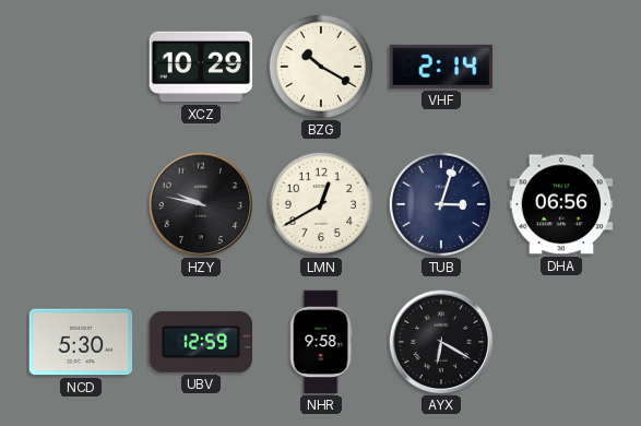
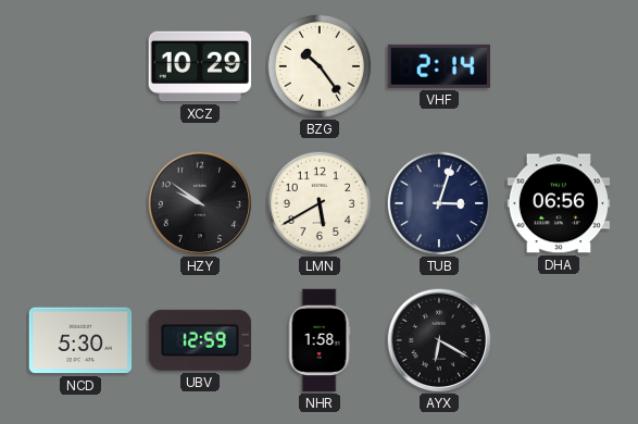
BZG: 10:20 -> 10:24
HZY: 9:47 -> 9:51
LMN: 12:40 -> 5:40
NHR: 9:58 -> 1:58
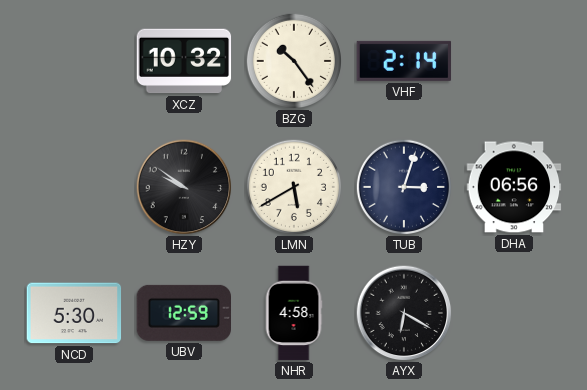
XCZ: 10:29 -> 10:32
NHR: 1:58 -> 4:58
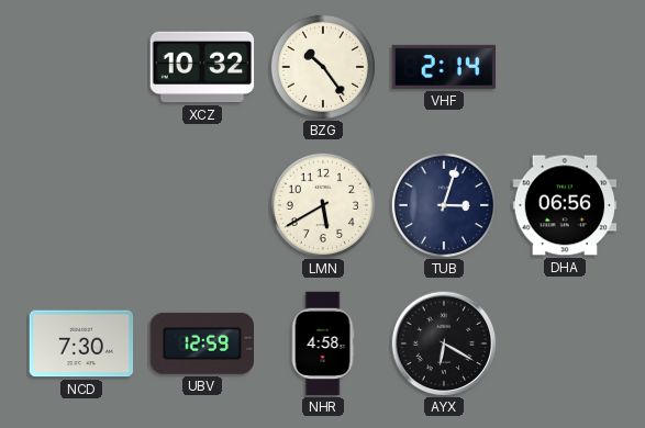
HZY: 9:51 -> none
NCD: 5:30 -> 7:30
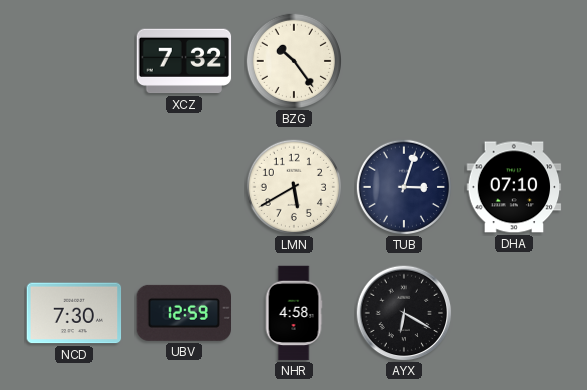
XCZ: 10:32 -> 7:32
VHF: 2:14 -> none
DHA: 06:56 -> 07:10
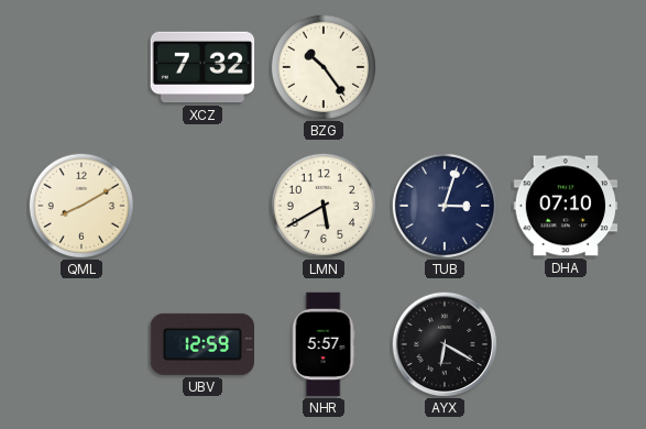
QML: none -> 8:10
NCD: 7:30 -> none
NHR: 4:58 -> 5:57
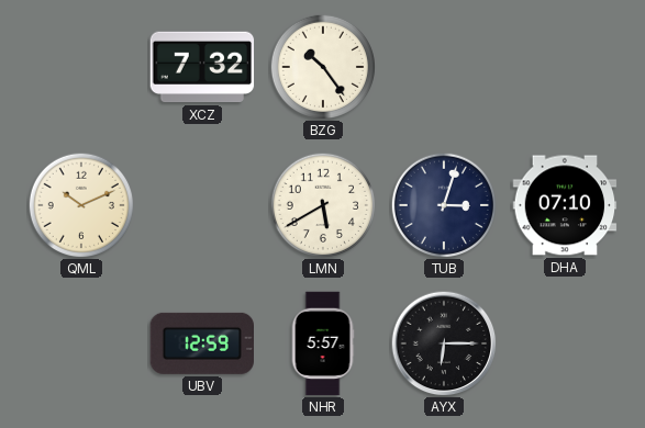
QML: 8:10 -> 10:11
AYX: 6:20 -> 6:15
